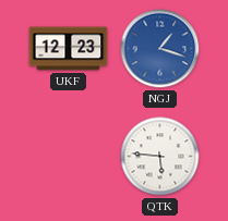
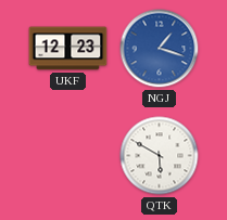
QTK: 5:46 -> 5:50
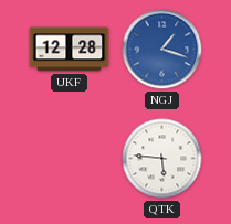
UKF: 12:23 -> 12:28
QTK: 5:50 -> 5:46
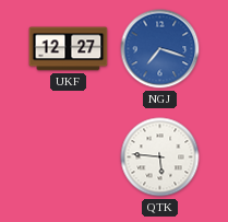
UKF: 12:28 -> 12:27
NGJ: 1:18 -> 7:18
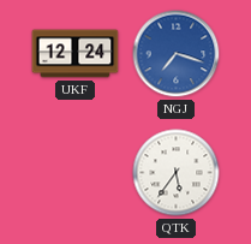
UKF: 12:27 -> 12:24
QTK: 5:46 -> 5:36
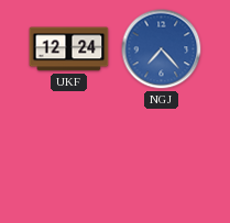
NGJ: 7:18 -> 7:23
QTK: 5:36 -> none
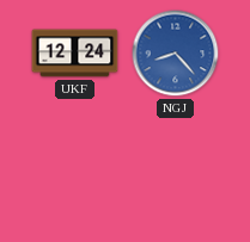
NGJ: 7:23 -> 8:23
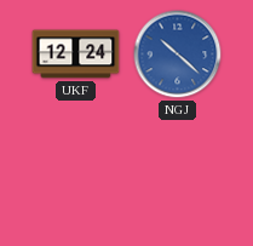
NGJ: 8:23 -> 10:22
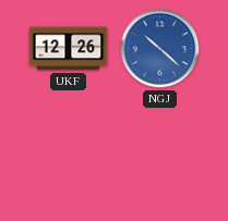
UKF: 12:24 -> 12:26
